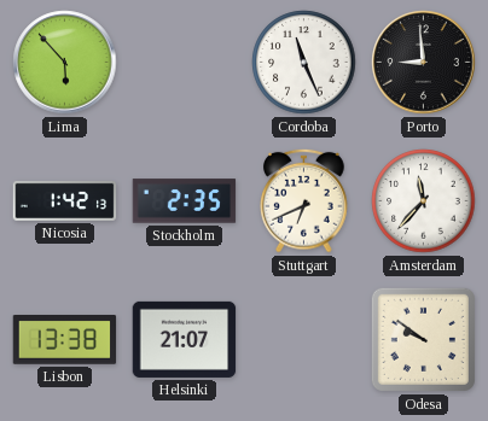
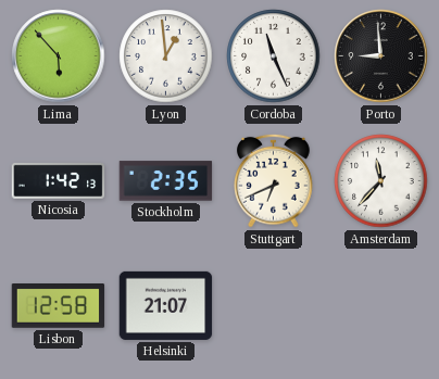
Lyon: none -> 12:59
Lisbon: 13:38 -> 12:58
Odesa: 9:51 -> none
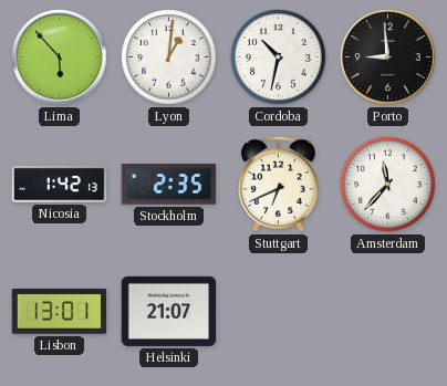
Lyon: 12:59 -> 1:01
Cordoba: 11:26 -> 10:32
Lisbon: 12:58 -> 13:01
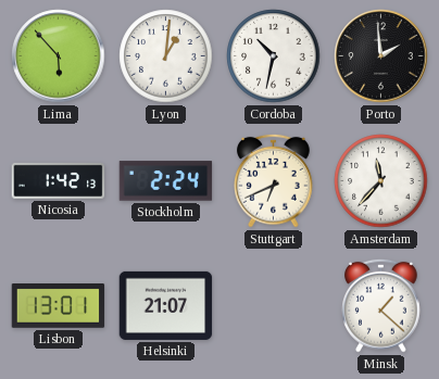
Porto: 8:59 -> 1:59
Stockholm: 2:35 -> 2:24
Minsk: none -> 1:22
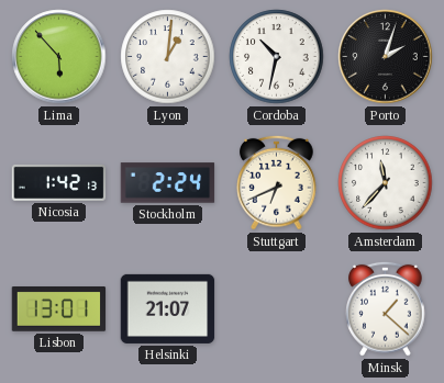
Porto: 1:59 -> 2:03
